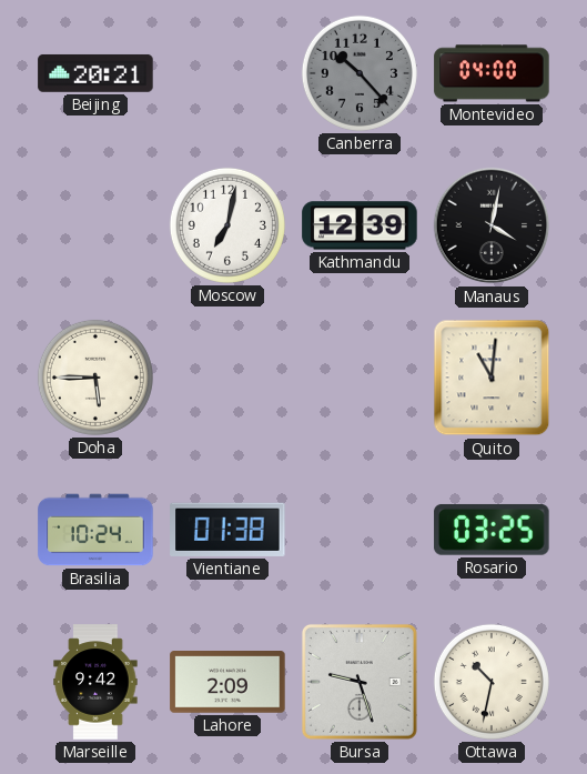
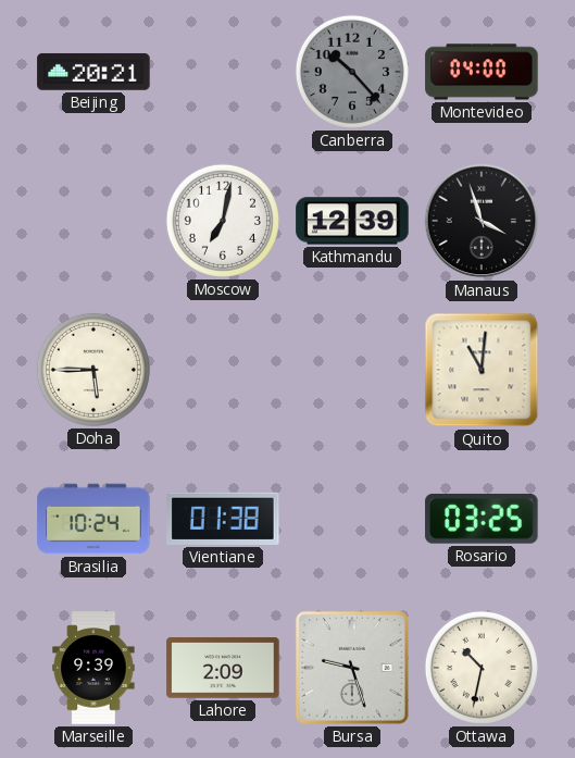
Manaus: 4:02 -> 3:57
Marseille: 9:42 -> 9:39
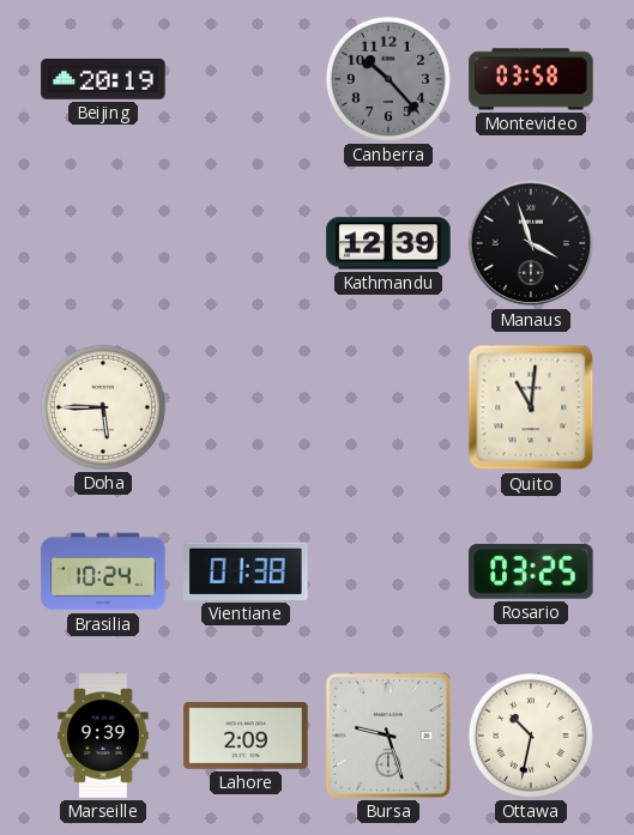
Beijing: 20:21 -> 20:19
Montevideo: 04:00 -> 03:58
Moscow: 7:02 -> none
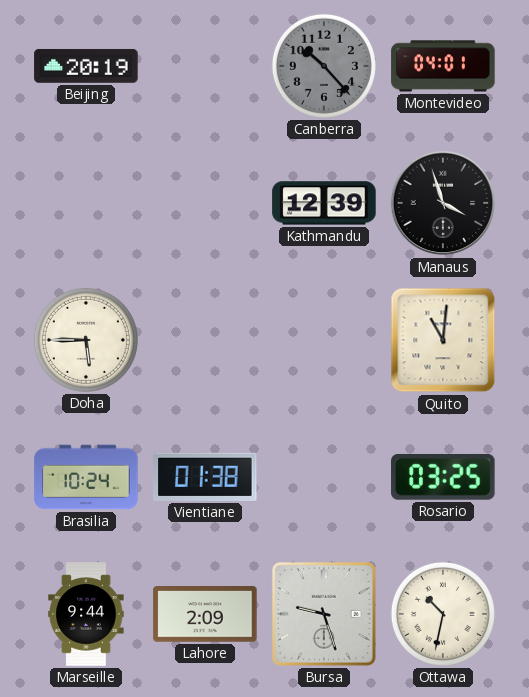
Montevideo: 03:58 -> 04:01
Marseille: 9:39 -> 9:44
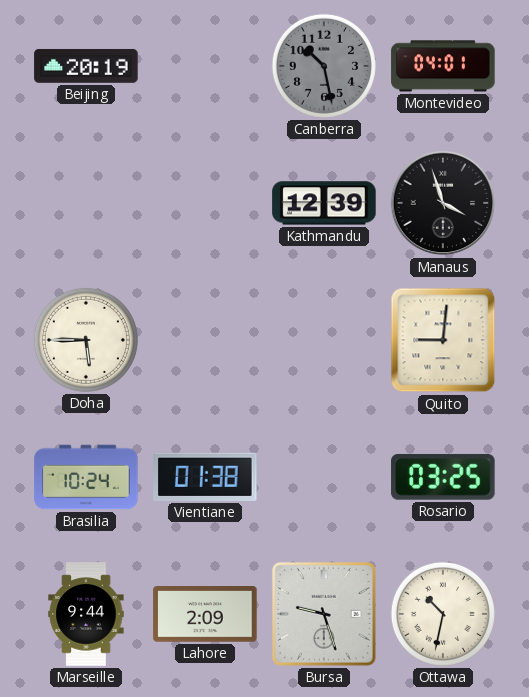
Canberra: 10:23 -> 10:28
Quito: 11:01 -> 9:01
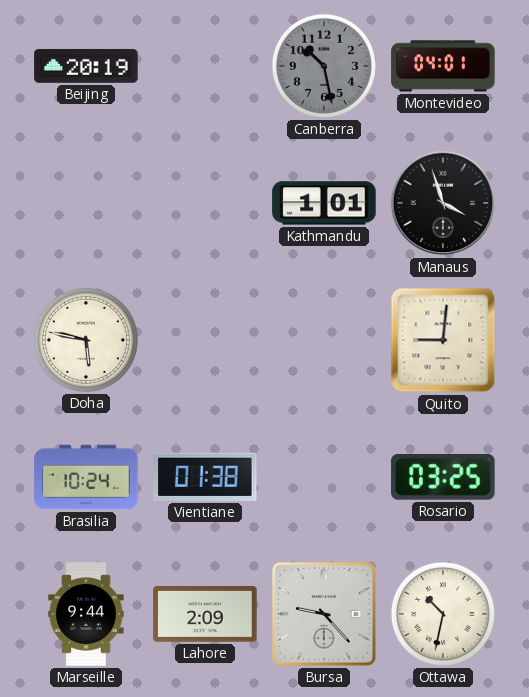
Kathmandu: 12:39 -> 1:01
Doha: 5:45 -> 5:47
Bursa: 9:27 -> 9:23
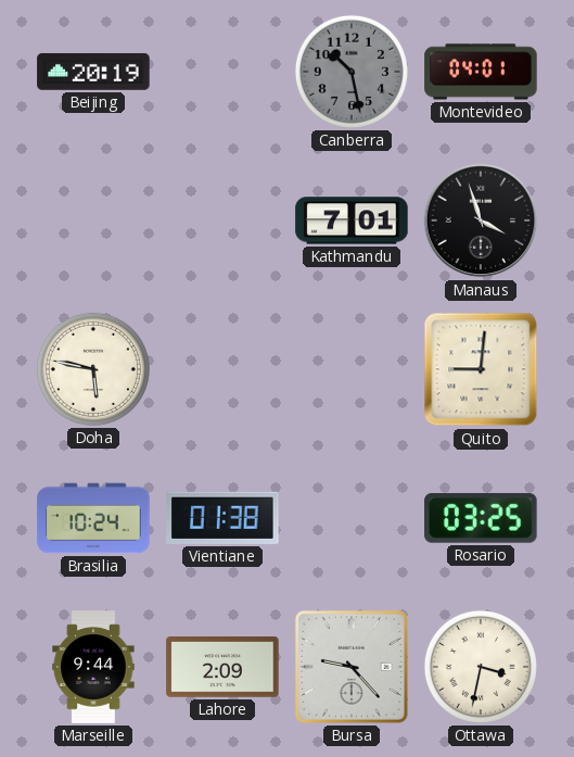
Kathmandu: 1:01 -> 7:01
Ottawa: 10:32 -> 3:32
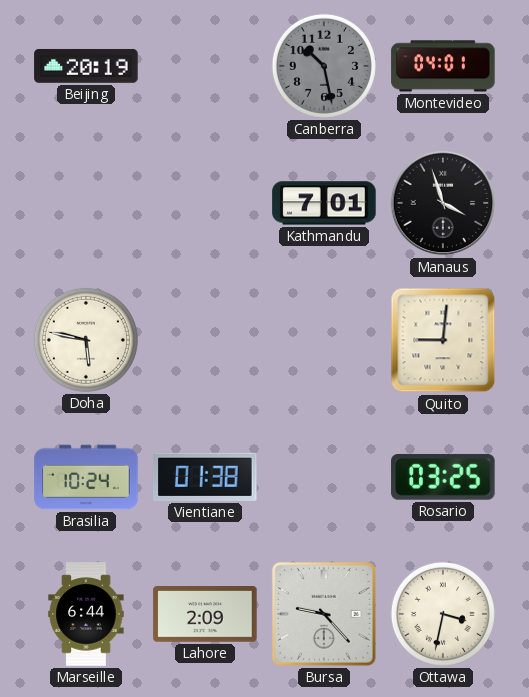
Marseille: 9:44 -> 6:44
